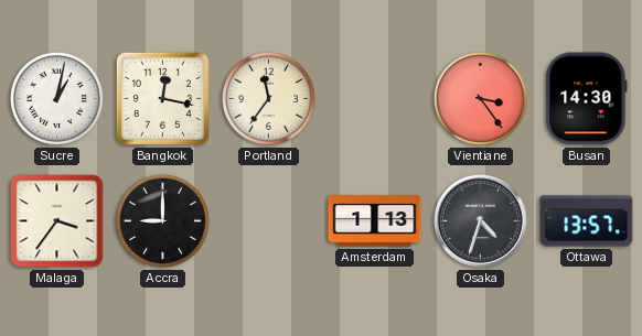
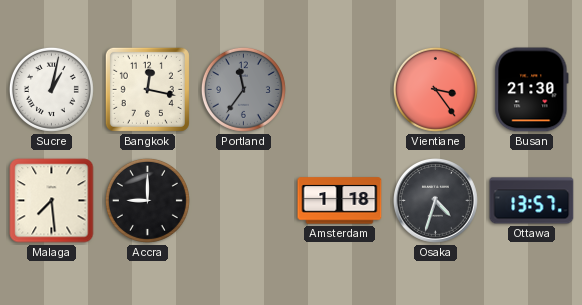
Portland dial: cream -> grey
Busan: 14:30 -> 21:30
Malaga: 3:36 -> 7:29
Amsterdam: 1:13 -> 1:18
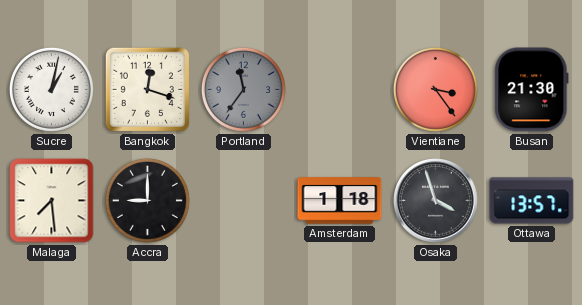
Bangkok: 12:17 -> 12:18
Osaka: 4:33 -> 3:57
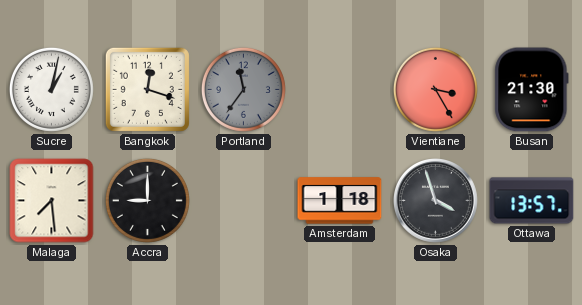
Vientiane: 3:24 -> 3:25
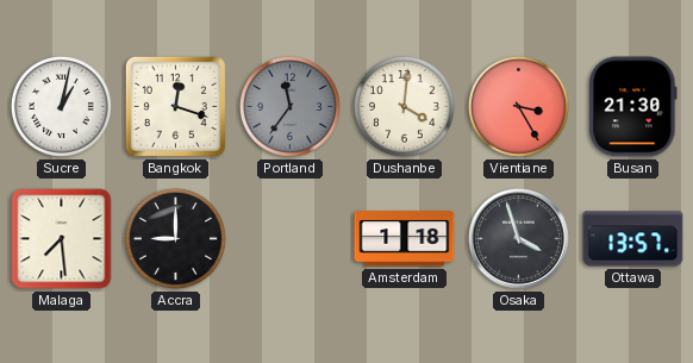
Dushanbe: none -> 4:01
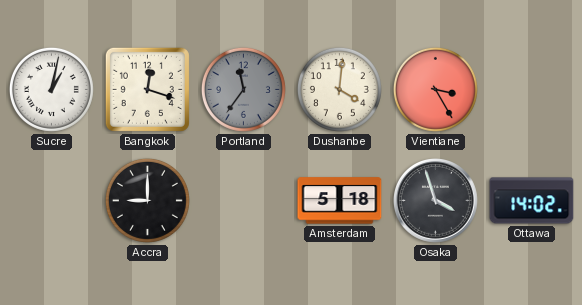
Busan: 21:30 -> none
Malaga: 7:29 -> none
Amsterdam: 1:18 -> 5:18
Ottawa: 13:57 -> 14:02
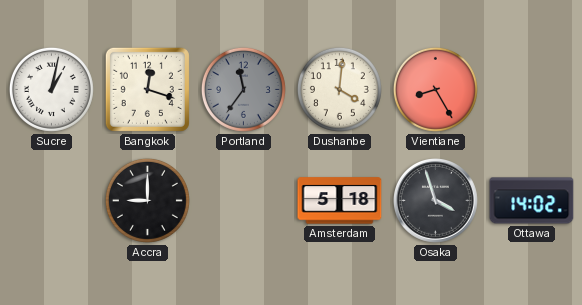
Vientiane: 3:25 -> 8:25
